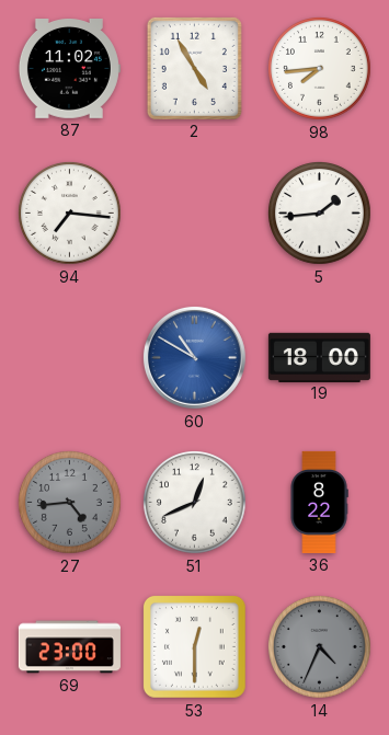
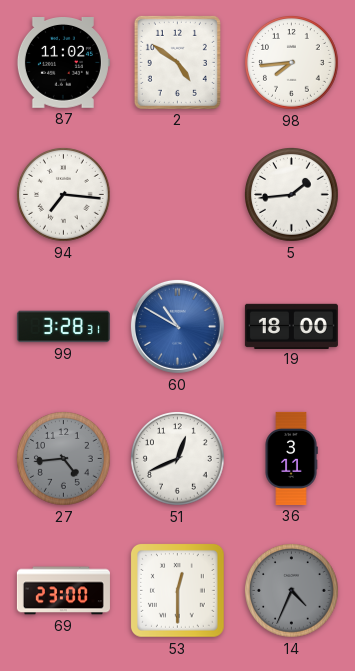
2: 4:55 -> 4:51
99: none -> 3:28
36: 8:22 -> 3:11
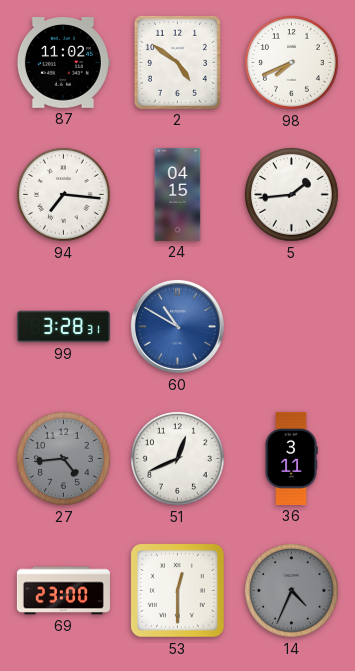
98: 7:44 -> 7:41
24: none -> 04:15
19: 18:00 -> none
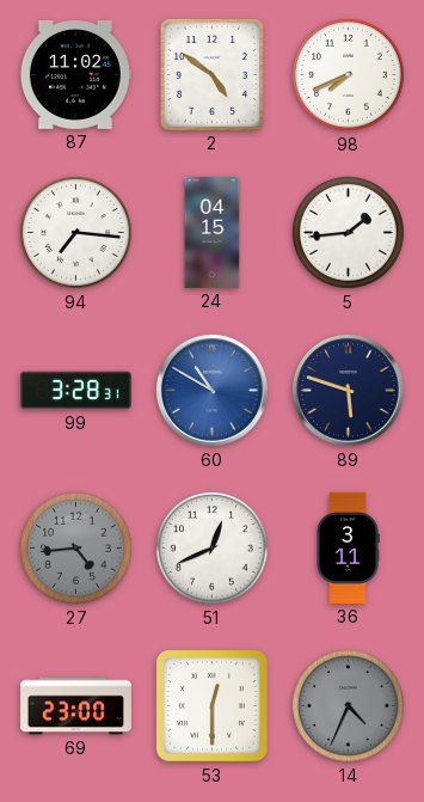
89: none -> 5:48
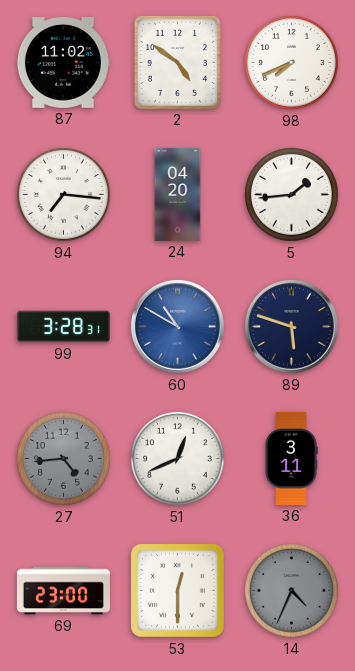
24: 04:15 -> 04:20
